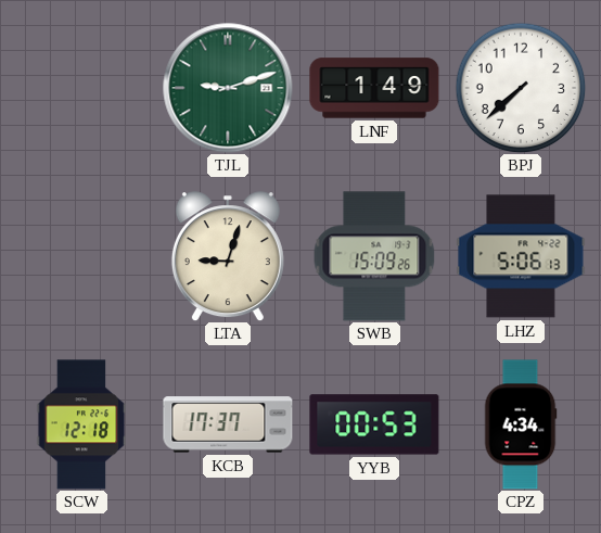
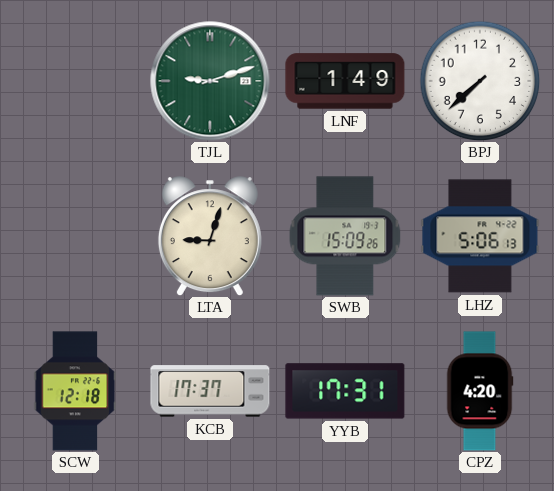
YYB: 00:53 -> 17:31
CPZ: 4:34 -> 4:20
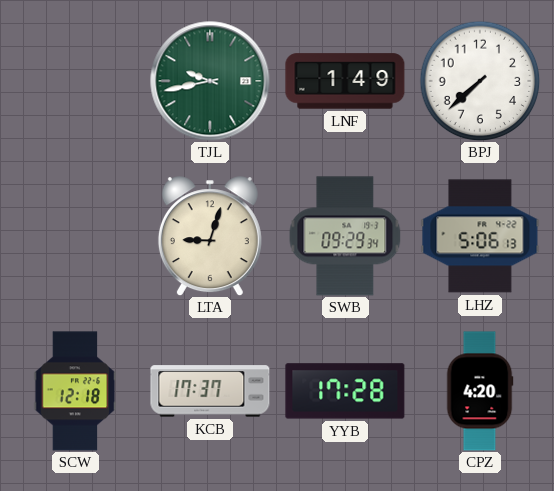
TJL: 9:12 -> 9:43
SWB: 15:09 -> 09:29
YYB: 17:31 -> 17:28
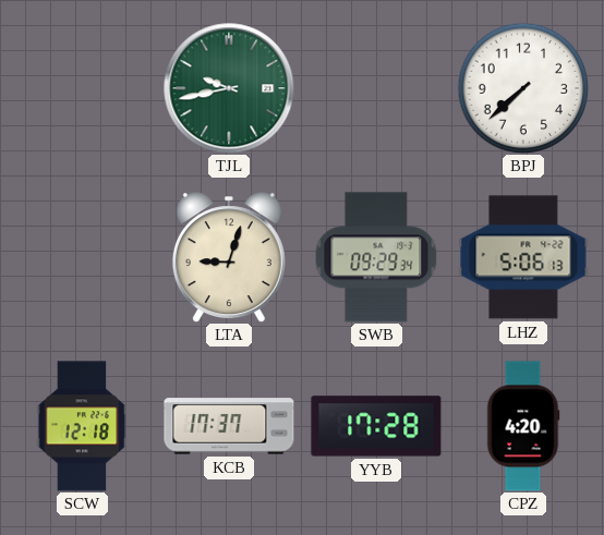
LNF: 1:49 -> none
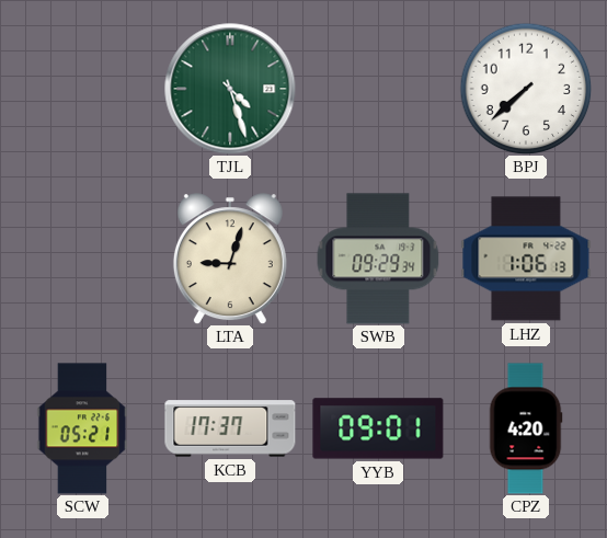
TJL: 9:43 -> 4:27
LHZ: 5:06 -> 1:06
SCW: 12:18 -> 05:21
YYB: 17:28 -> 09:01
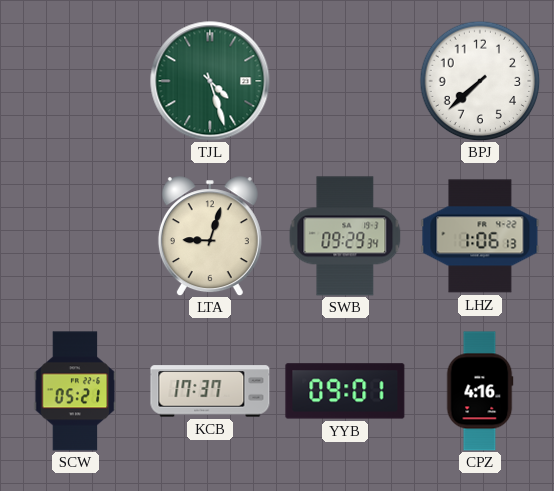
CPZ: 4:20 -> 4:16
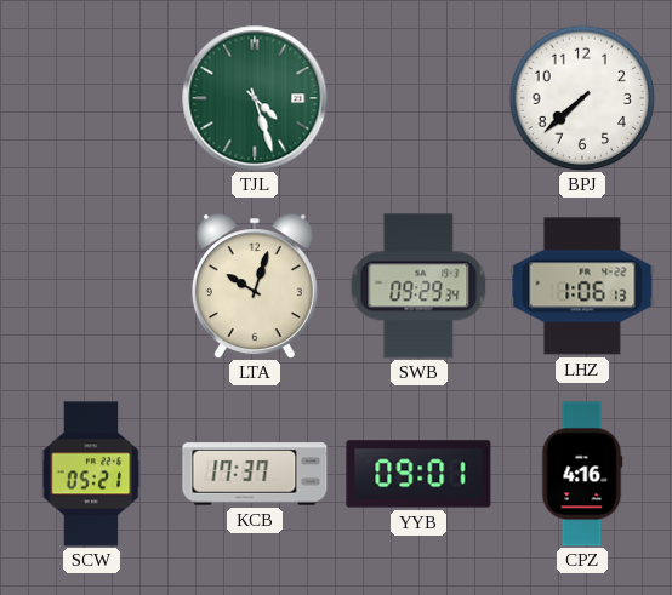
LTA: 9:03 -> 10:03
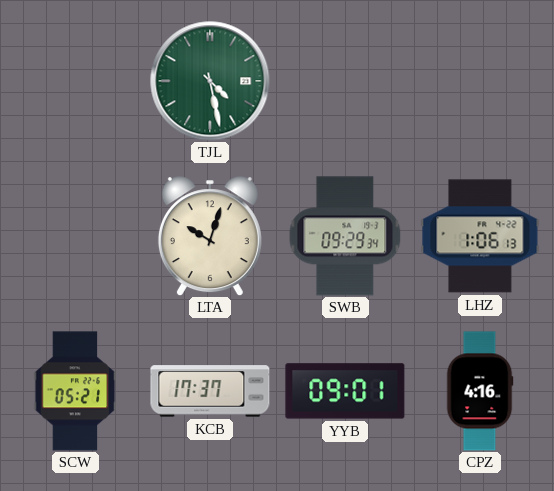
TJL: 4:27 -> 4:28
BPJ: 7:38 -> none
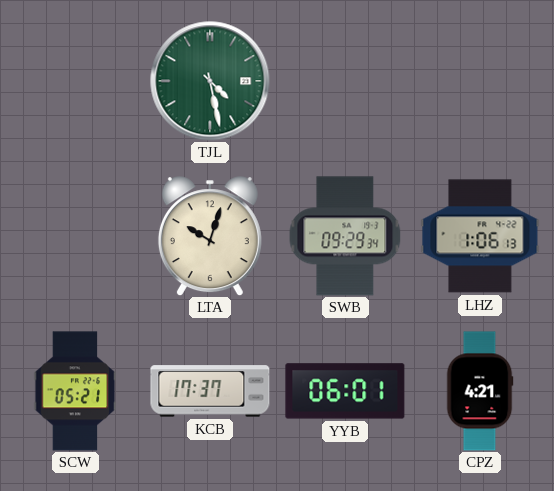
YYB: 09:01 -> 06:01
CPZ: 4:16 -> 4:21
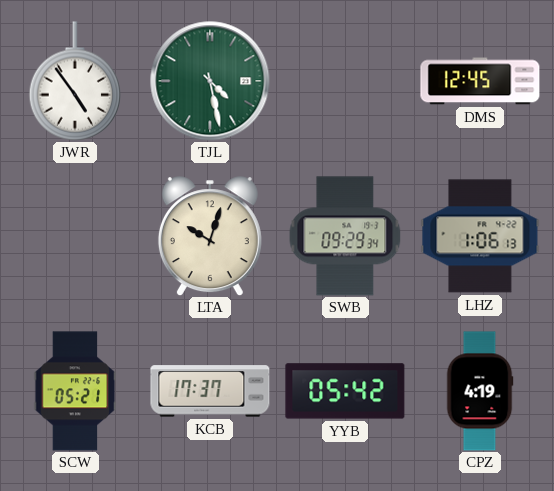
JWR: none -> 4:54
DMS: none -> 12:45
YYB: 06:01 -> 05:42
CPZ: 4:21 -> 4:19
